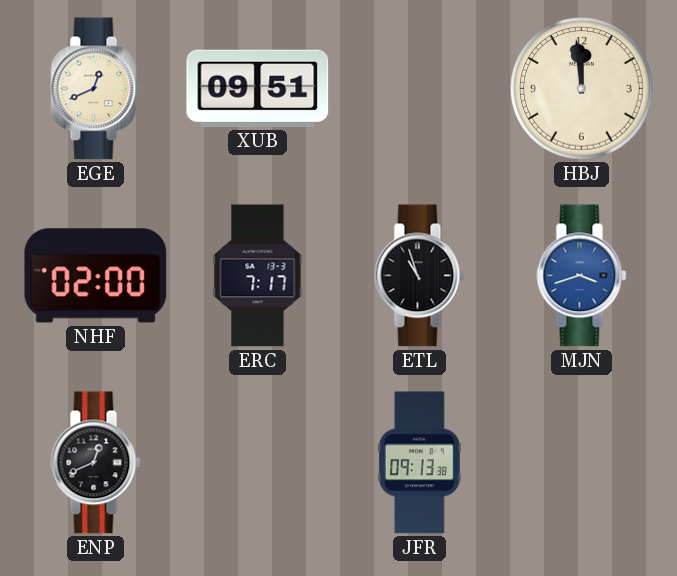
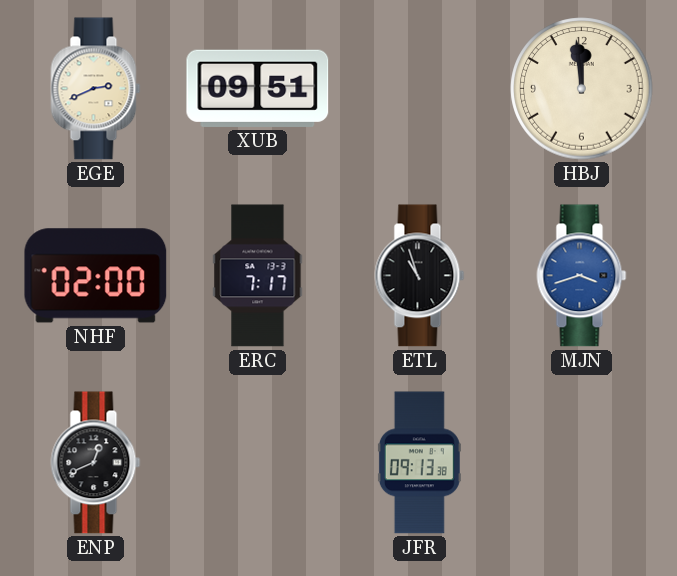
EGE: 12:41 -> 2:41
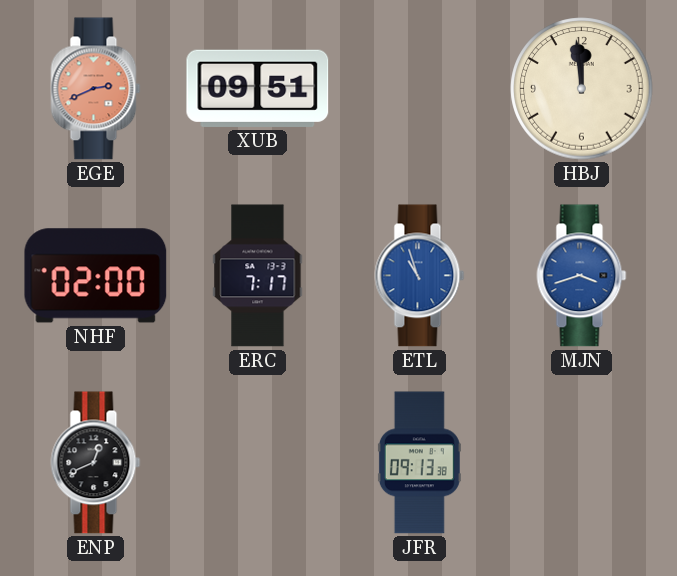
EGE dial: cream -> salmon
ETL dial: black -> blue
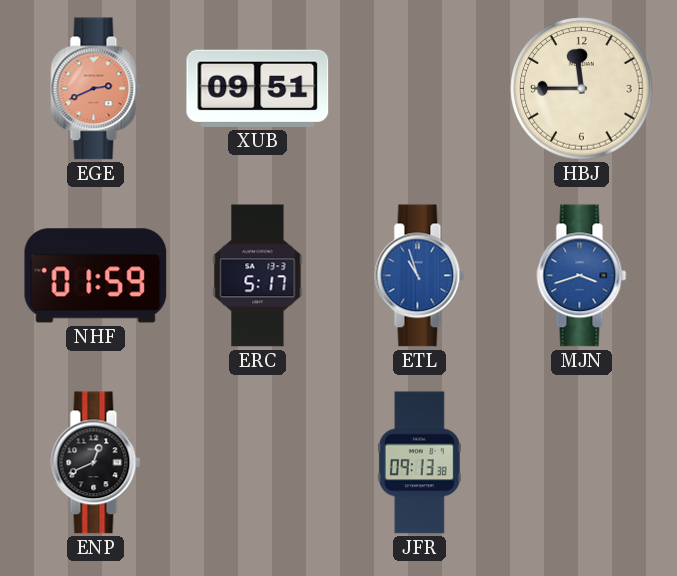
HBJ: 11:59 -> 11:45
NHF: 02:00 -> 01:59
ERC: 7:17 -> 5:17
